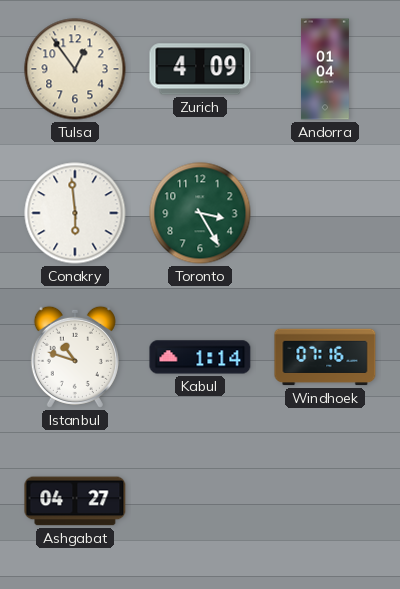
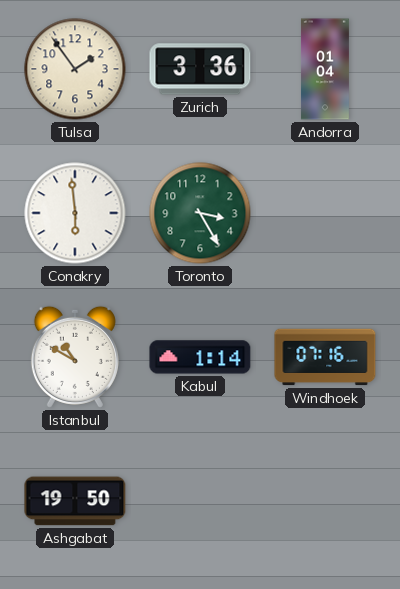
Tulsa: 12:54 -> 1:54
Zurich: 4:09 -> 3:36
Istanbul: 10:48 -> 10:50
Ashgabat: 04:27 -> 19:50
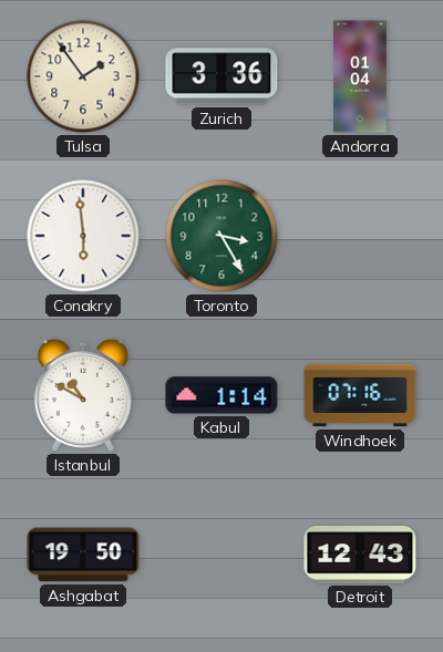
Detroit: none -> 12:43
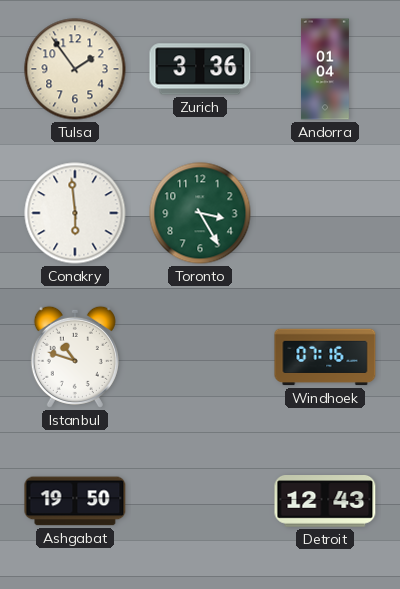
Istanbul: 10:50 -> 10:48
Kabul: 1:14 -> none
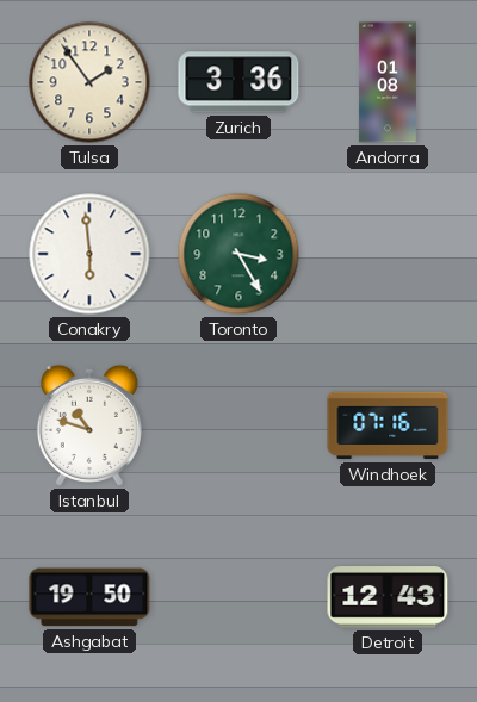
Andorra: 01:04 -> 01:08
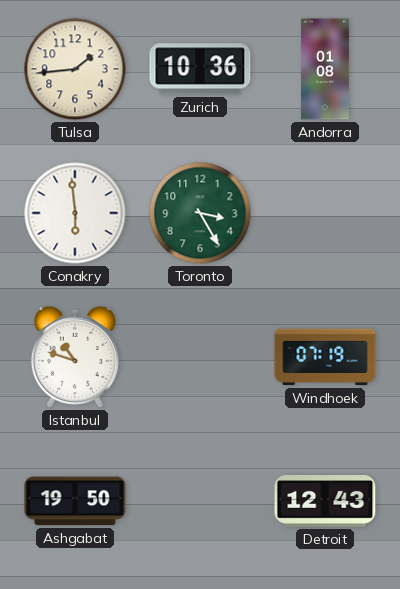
Tulsa: 1:54 -> 1:44
Zurich: 3:36 -> 10:36
Windhoek: 07:16 -> 07:19
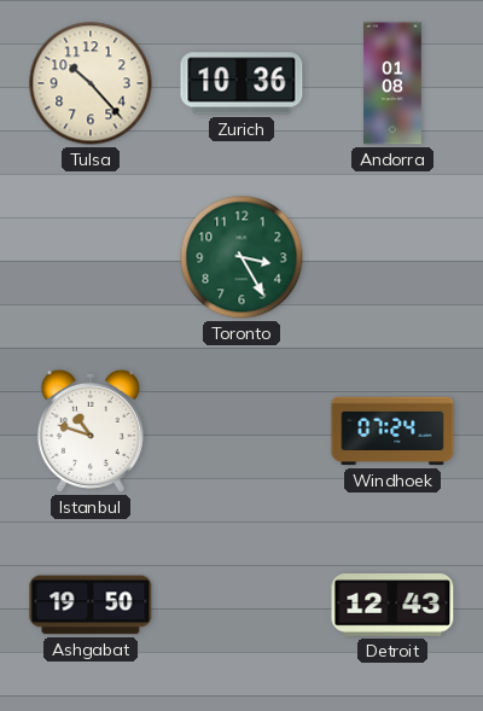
Tulsa: 1:44 -> 10:23
Conakry: 5:59 -> none
Windhoek: 07:19 -> 07:24
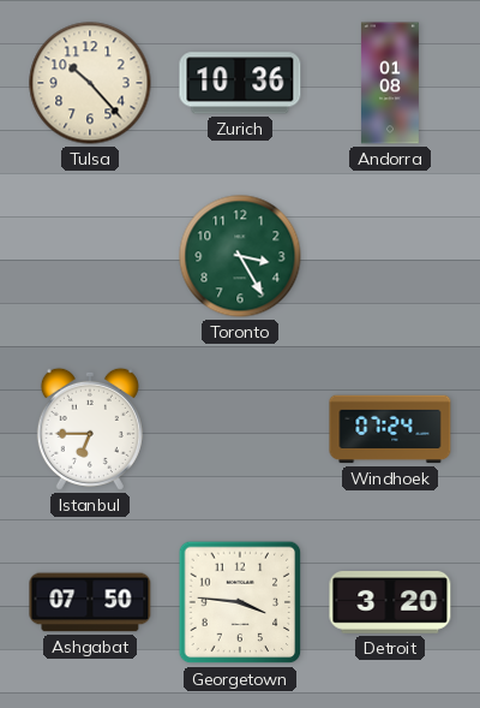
Istanbul: 10:48 -> 6:45
Ashgabat: 19:50 -> 07:50
Georgetown: none -> 3:46
Detroit: 12:43 -> 3:20
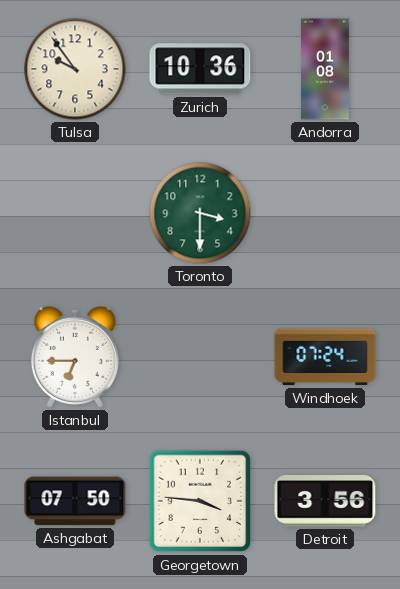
Tulsa: 10:23 -> 9:54
Toronto: 3:25 -> 3:30
Detroit: 3:20 -> 3:56
